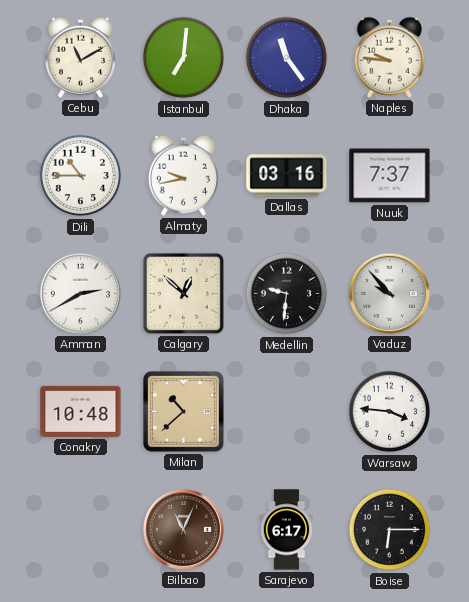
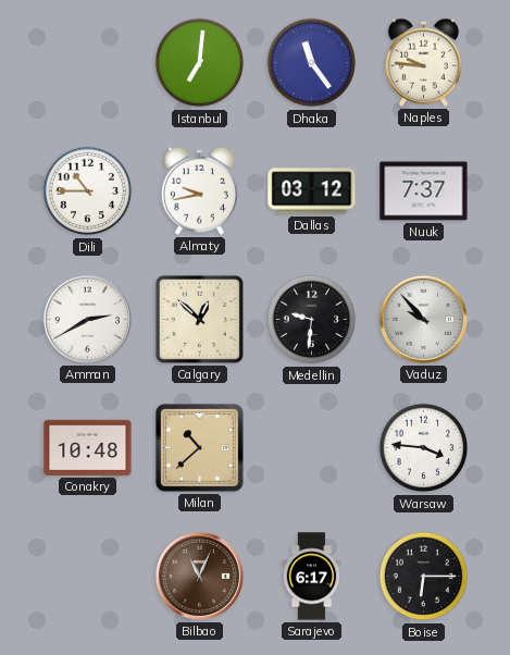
Cebu: 11:10 -> none
Dallas: 03:16 -> 03:12
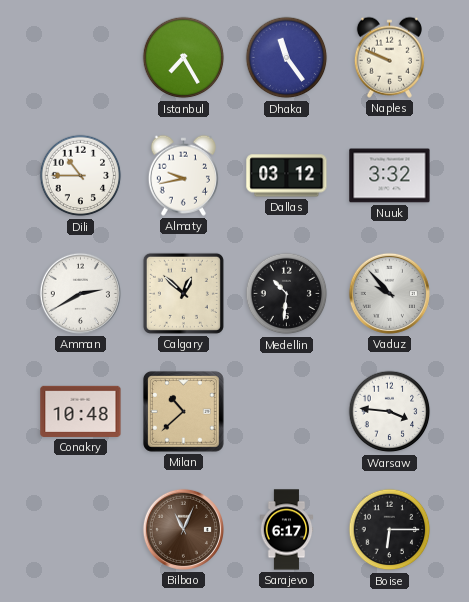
Istanbul: 7:01 -> 7:25
Naples: 9:46 -> 9:49
Nuuk: 7:37 -> 3:32
Medellin: 9:31 -> 10:31
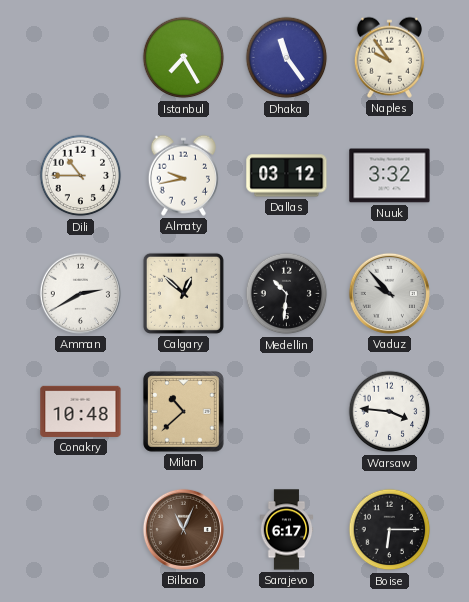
Naples: 9:49 -> 9:54
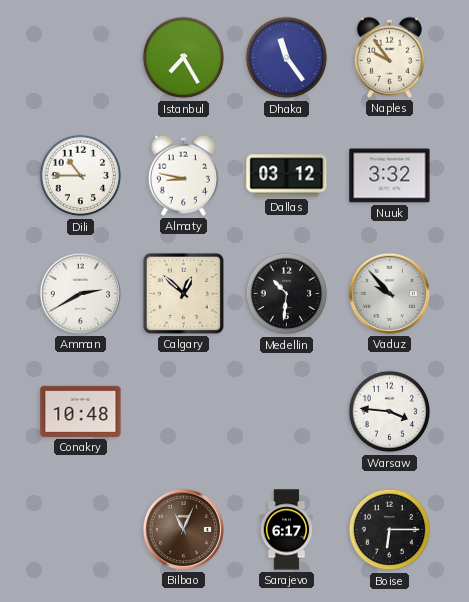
Almaty: 9:43 -> 8:47
Milan: 10:38 -> none
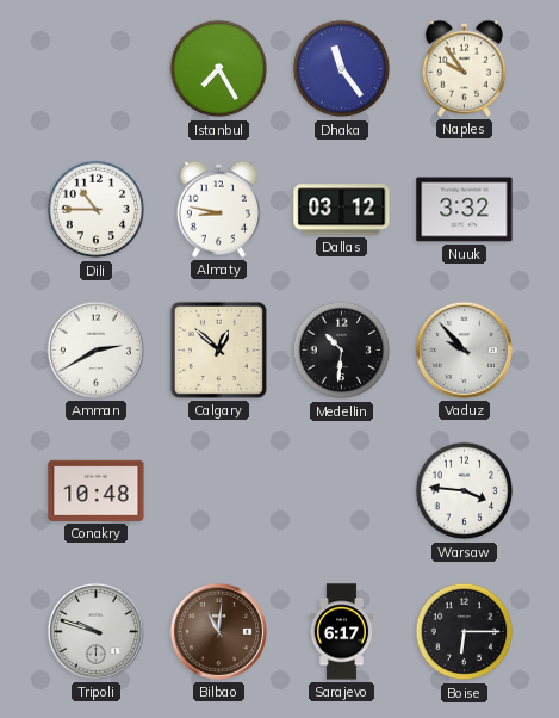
Tripoli: none -> 9:48
Bilbao: 11:04 -> 11:01
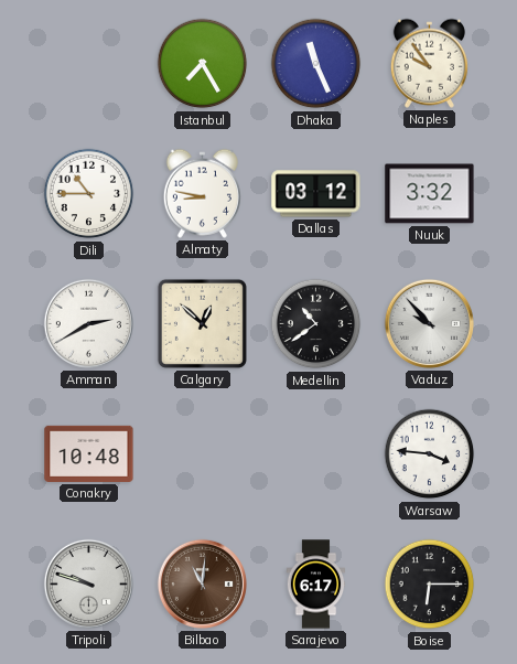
Dhaka: 11:24 -> 11:26
Medellin: 10:31 -> 10:39
